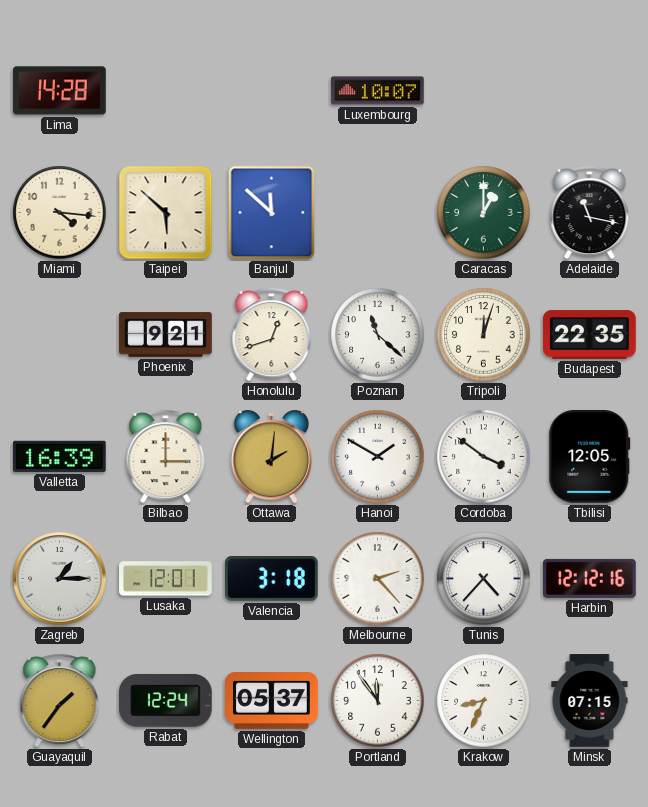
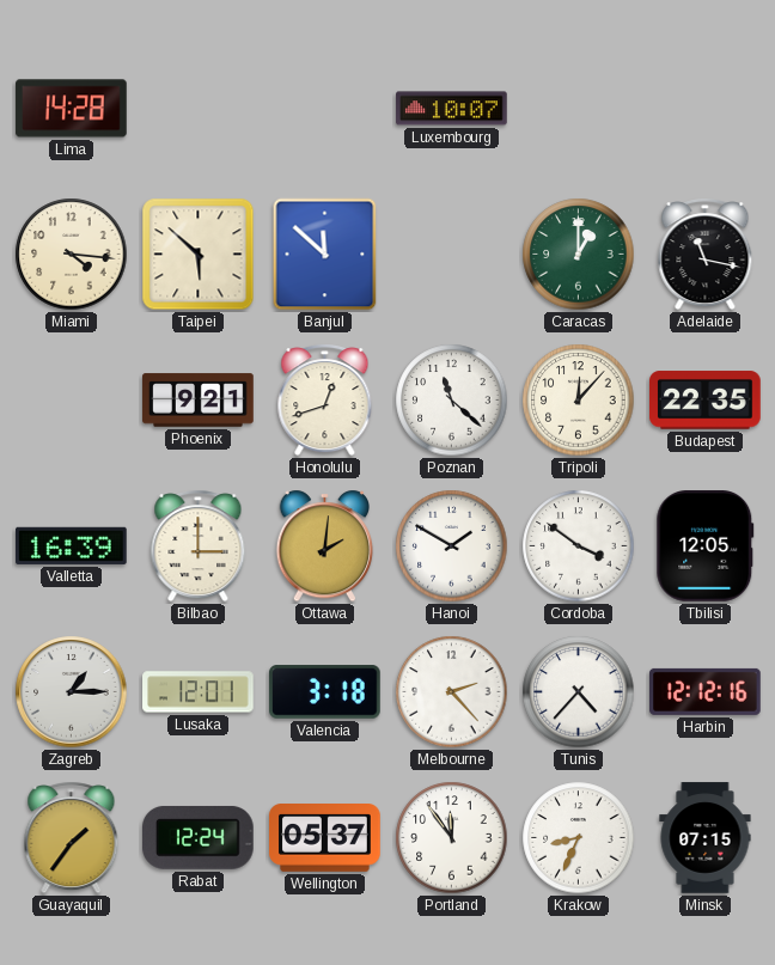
Tripoli: 12:03 -> 12:07
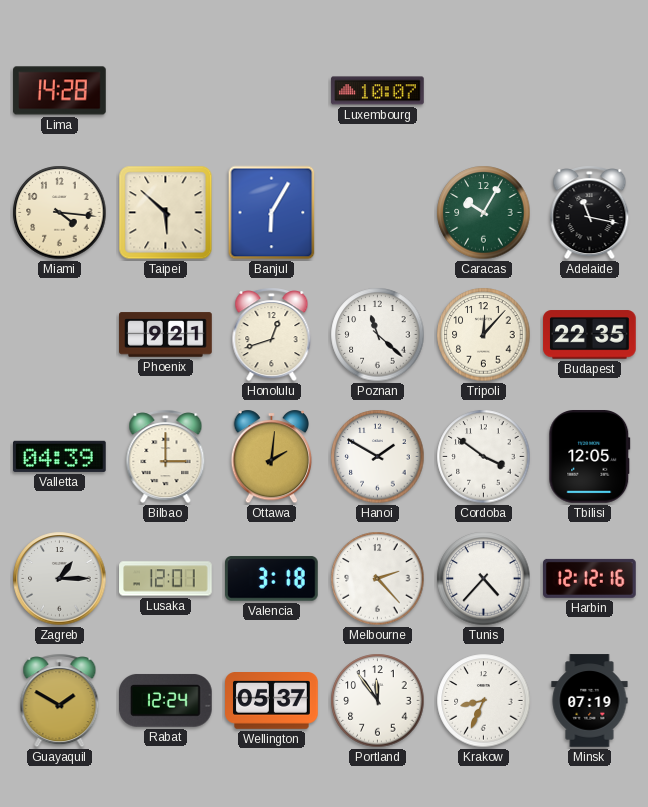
Banjul: 11:52 -> 6:05
Caracas: 1:00 -> 10:05
Valletta: 16:39 -> 04:39
Guayaquil: 1:36 -> 1:50
Minsk: 07:15 -> 07:19
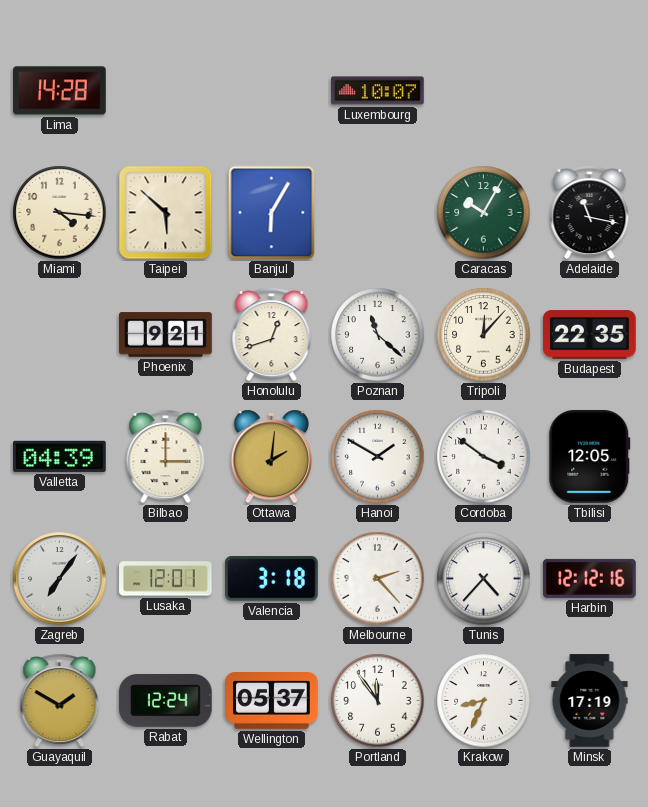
Zagreb: 1:15 -> 7:06
Minsk: 07:19 -> 17:19
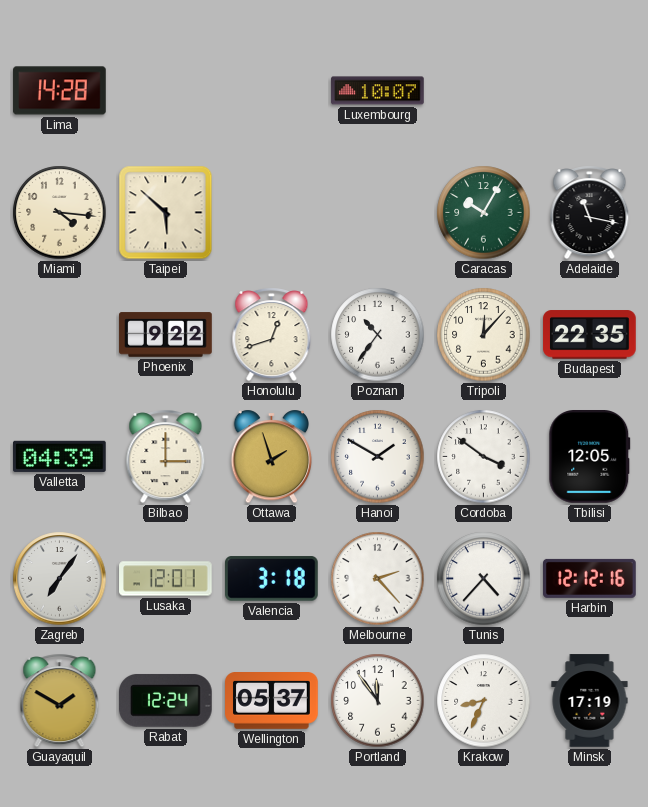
Banjul: 6:05 -> none
Phoenix: 9:21 -> 9:22
Poznan: 11:22 -> 10:36
Ottawa: 2:01 -> 1:57
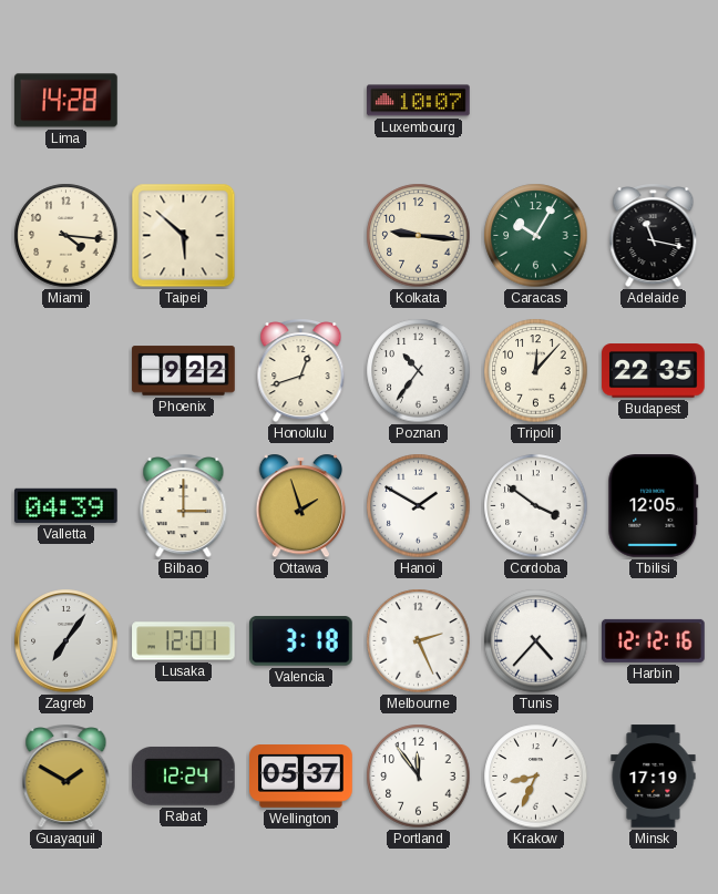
Kolkata: none -> 9:16
Melbourne: 2:23 -> 2:26
